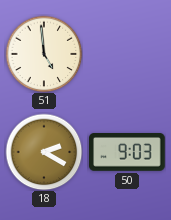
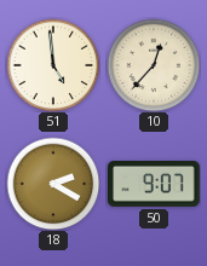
10: none -> 12:37
50: 9:03 -> 9:07
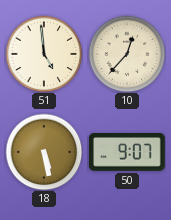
18: 2:20 -> 5:28
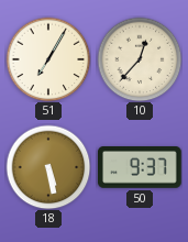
51: 4:59 -> 7:05
50: 9:07 -> 9:37
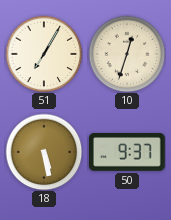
10: 12:37 -> 12:33
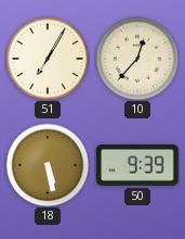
10: 12:33 -> 12:37
50: 9:37 -> 9:39
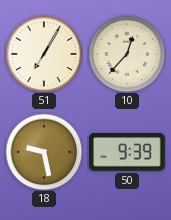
18: 5:28 -> 9:28
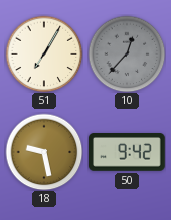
10 dial: cream -> grey
50: 9:39 -> 9:42
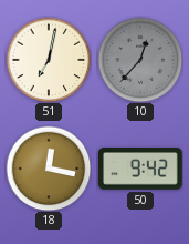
51: 7:05 -> 7:02
18: 9:28 -> 12:17
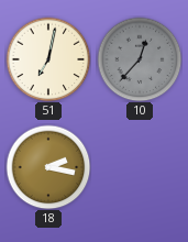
18: 12:17 -> 2:17
50: 9:42 -> none
